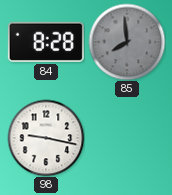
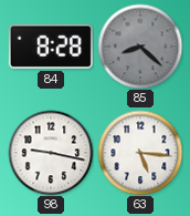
85: 7:59 -> 8:22
63: none -> 5:16
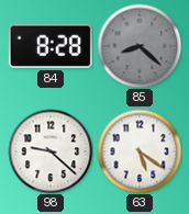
98: 9:17 -> 9:22
63: 5:16 -> 5:21
